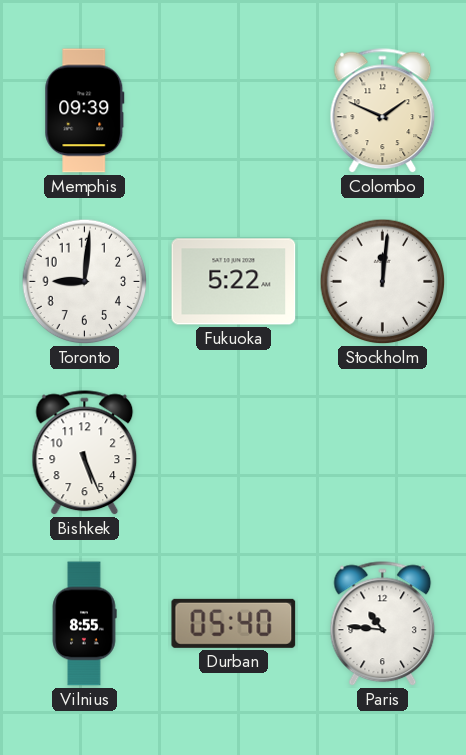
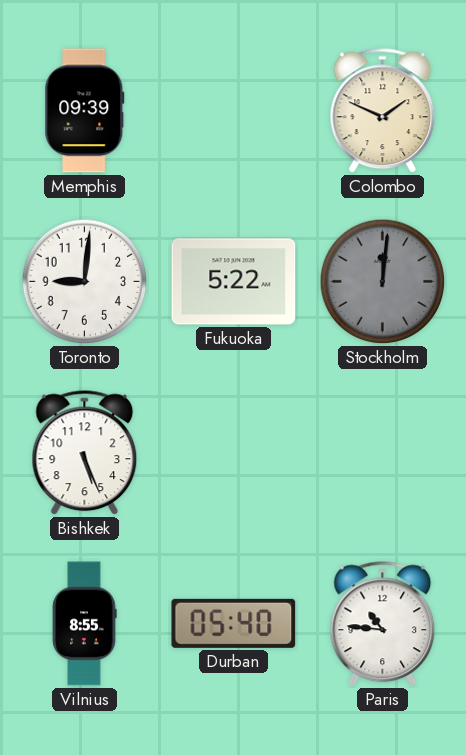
Stockholm dial: white -> grey
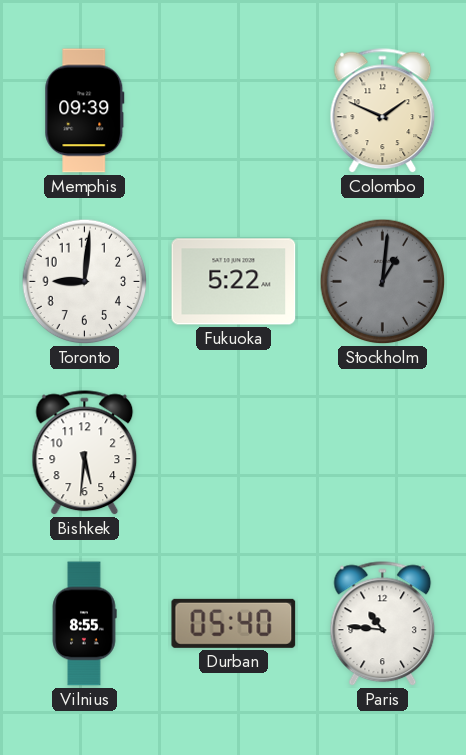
Stockholm: 12:01 -> 1:01
Bishkek: 5:26 -> 5:31
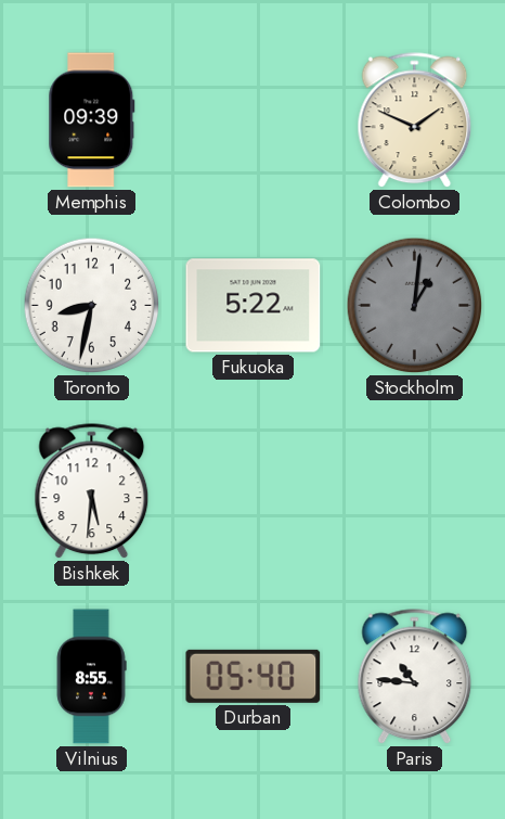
Toronto: 9:01 -> 8:32
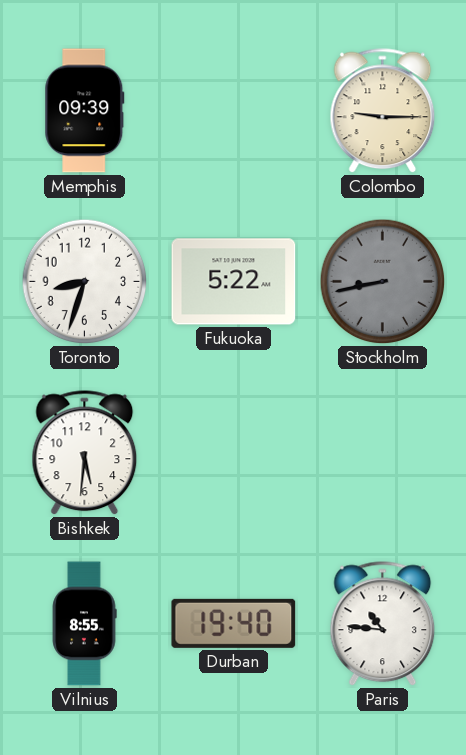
Colombo: 1:49 -> 9:15
Toronto: 8:32 -> 8:33
Stockholm: 1:01 -> 8:43
Durban: 05:40 -> 19:40
